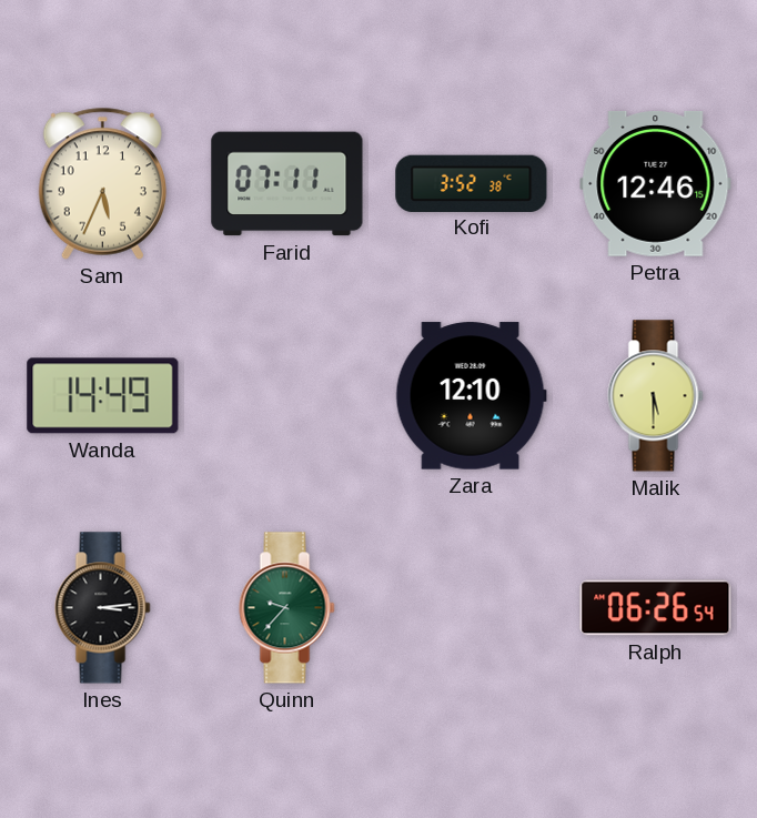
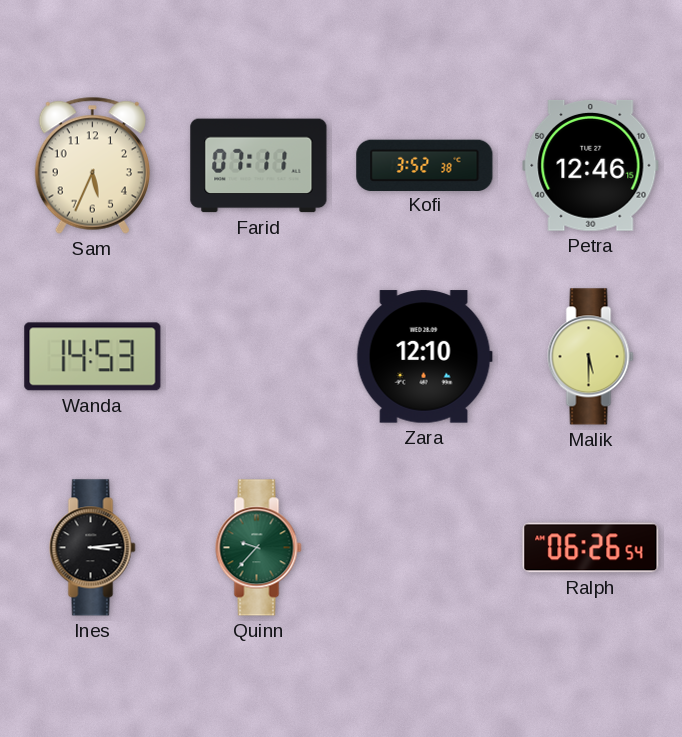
Wanda: 14:49 -> 14:53
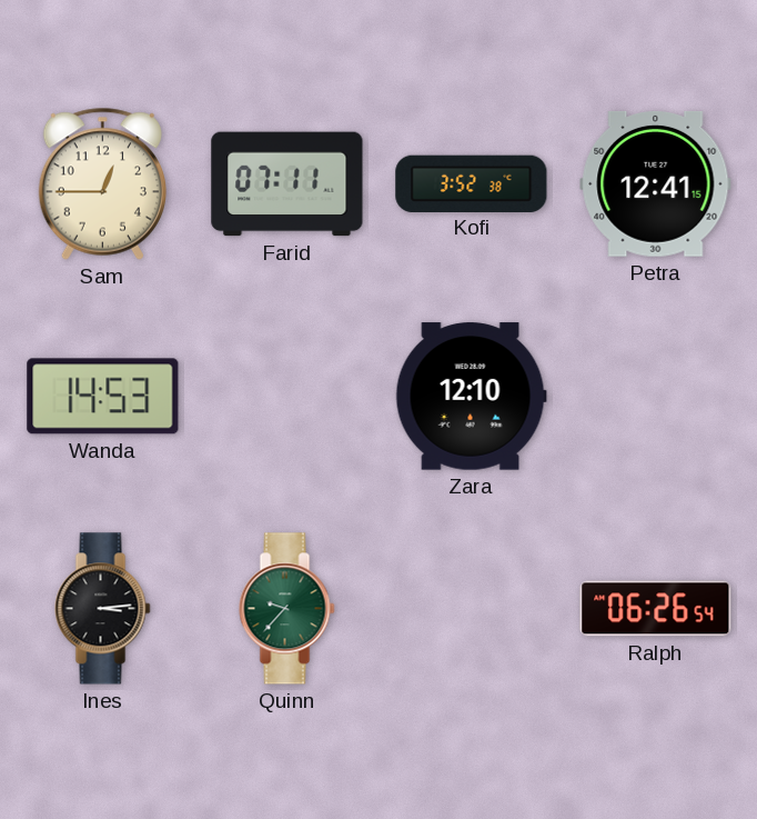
Sam: 5:34 -> 12:45
Petra: 12:46 -> 12:41
Malik: 5:30 -> none
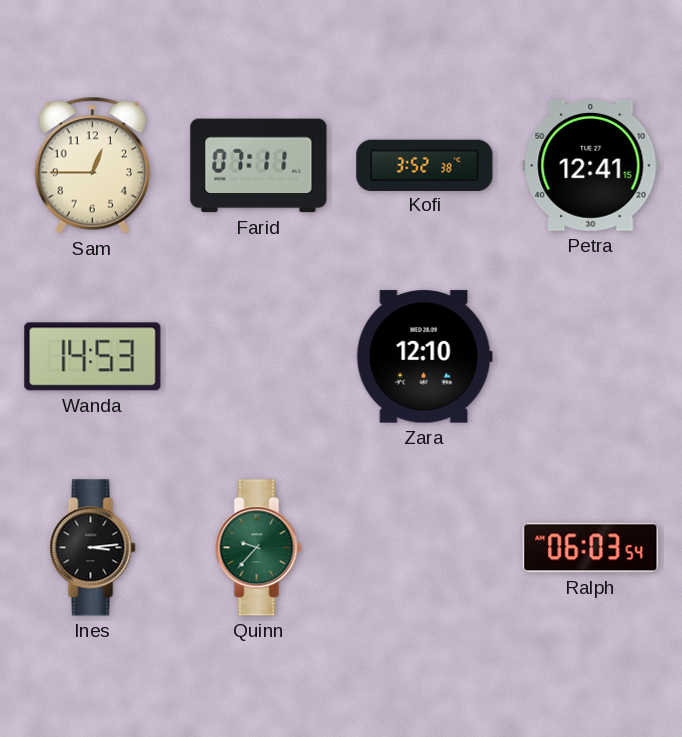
Ralph: 06:26 -> 06:03
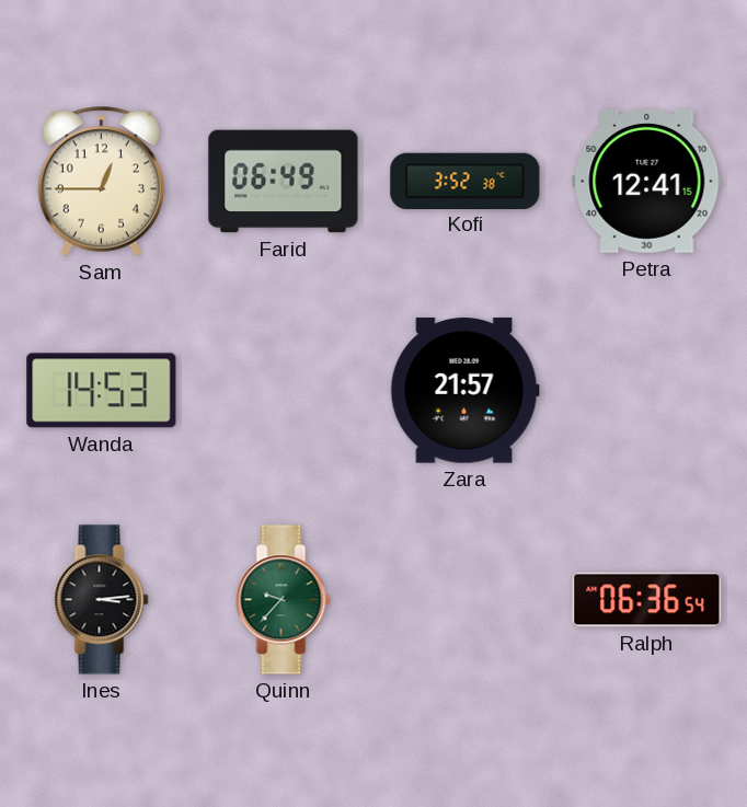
Farid: 07:11 -> 06:49
Zara: 12:10 -> 21:57
Ralph: 06:03 -> 06:36
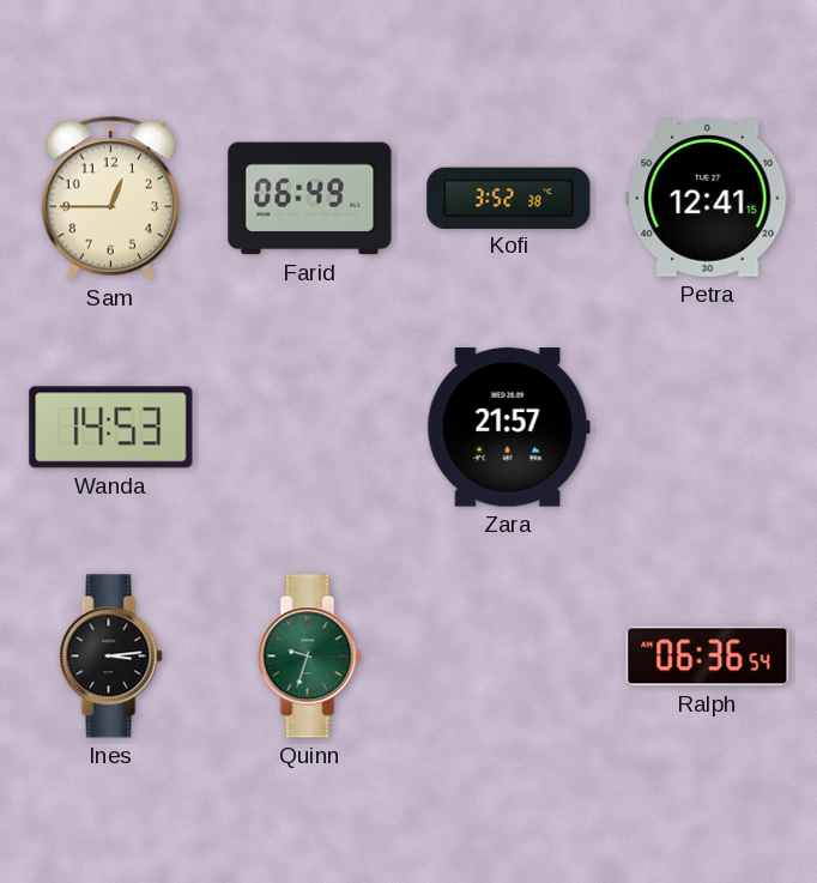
Quinn: 9:37 -> 9:33
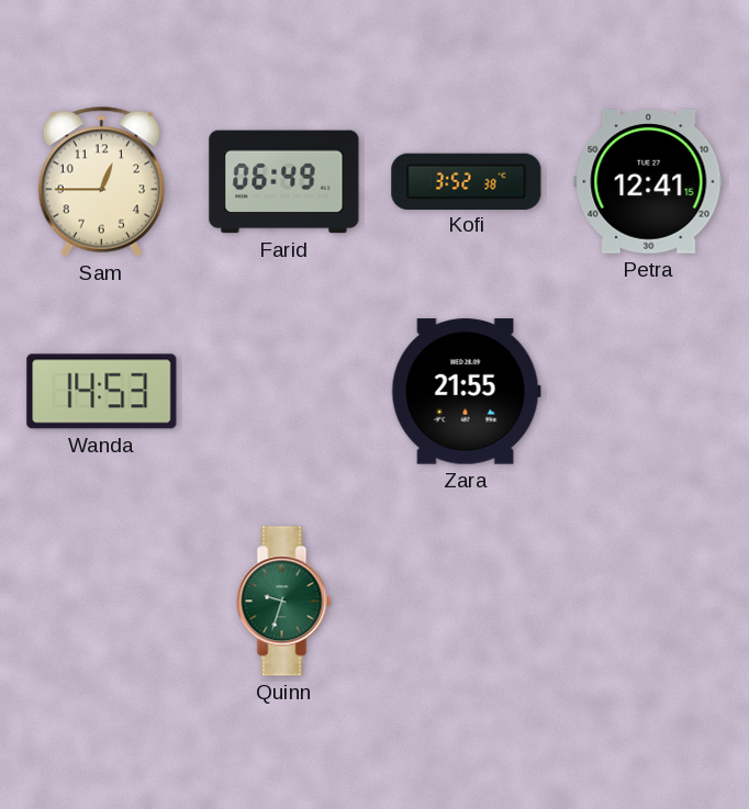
Zara: 21:57 -> 21:55
Ines: 3:14 -> none
Ralph: 06:36 -> none
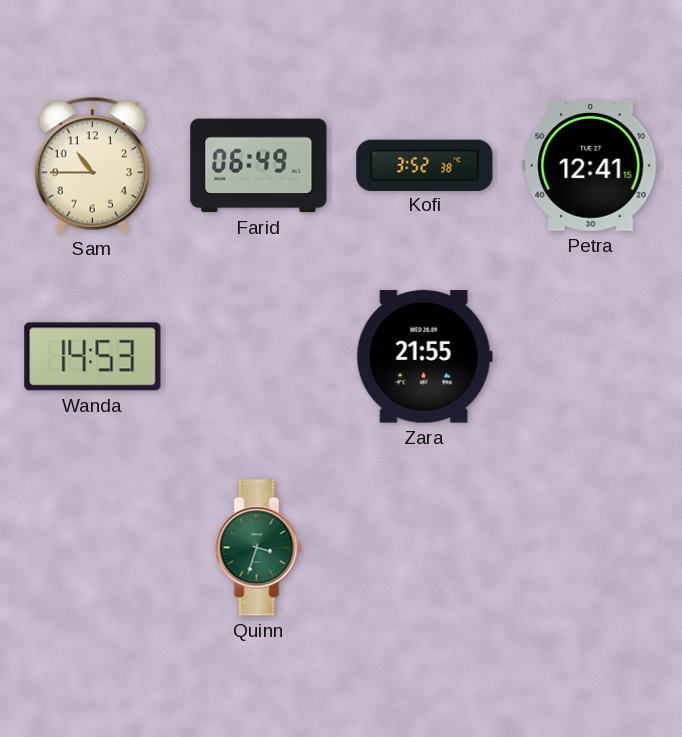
Sam: 12:45 -> 10:45
Quinn: 9:33 -> 3:33
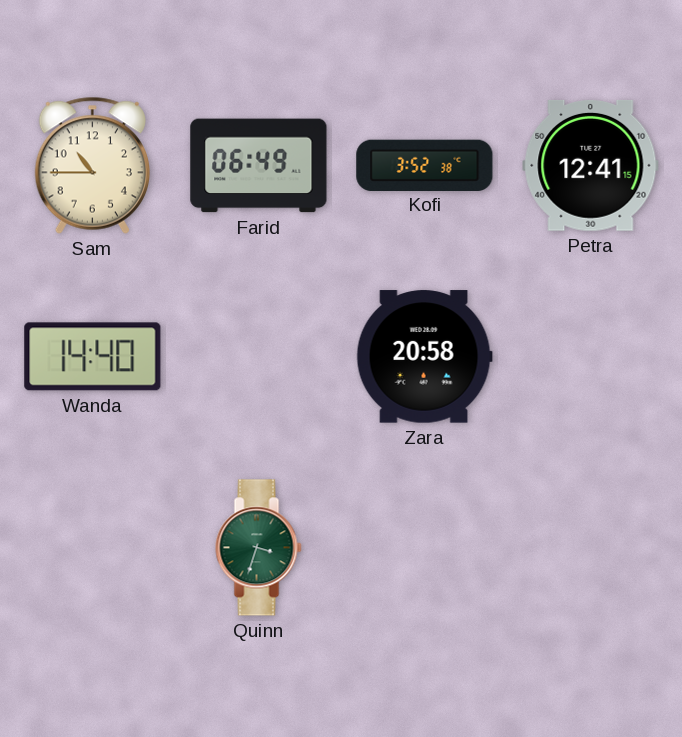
Wanda: 14:53 -> 14:40
Zara: 21:55 -> 20:58
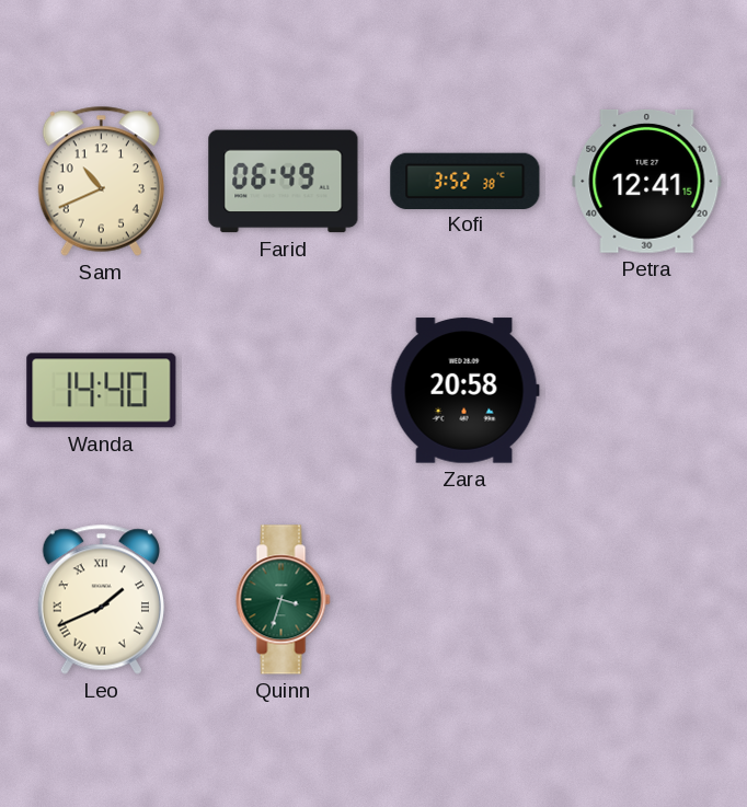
Sam: 10:45 -> 10:41
Leo: none -> 1:41
